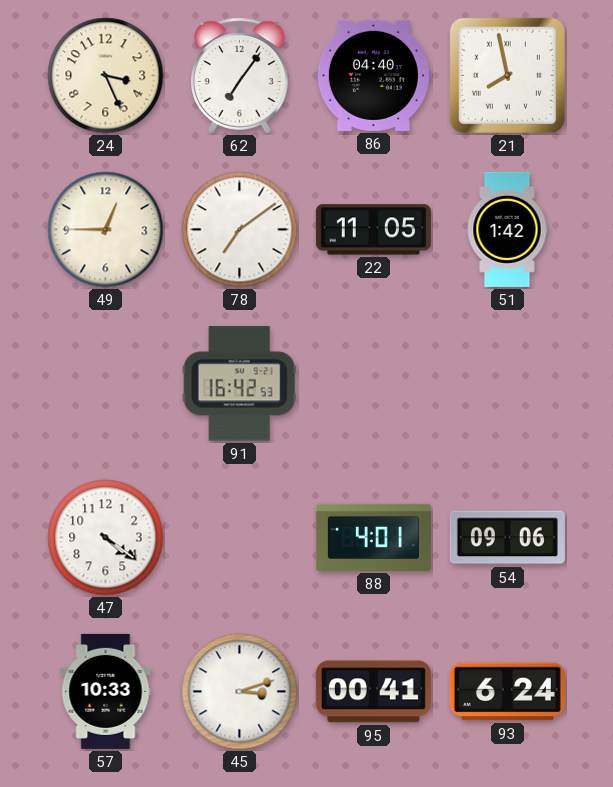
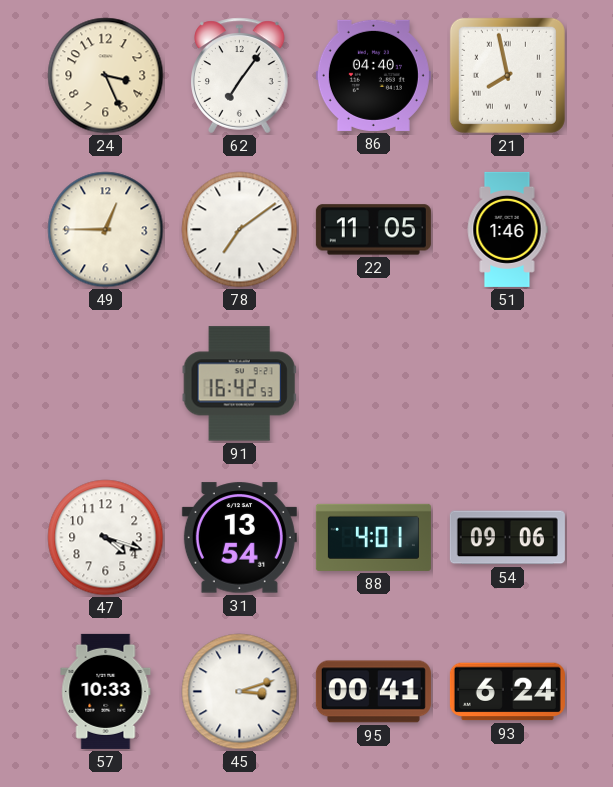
51: 1:42 -> 1:46
47: 4:21 -> 4:18
31: none -> 13:54
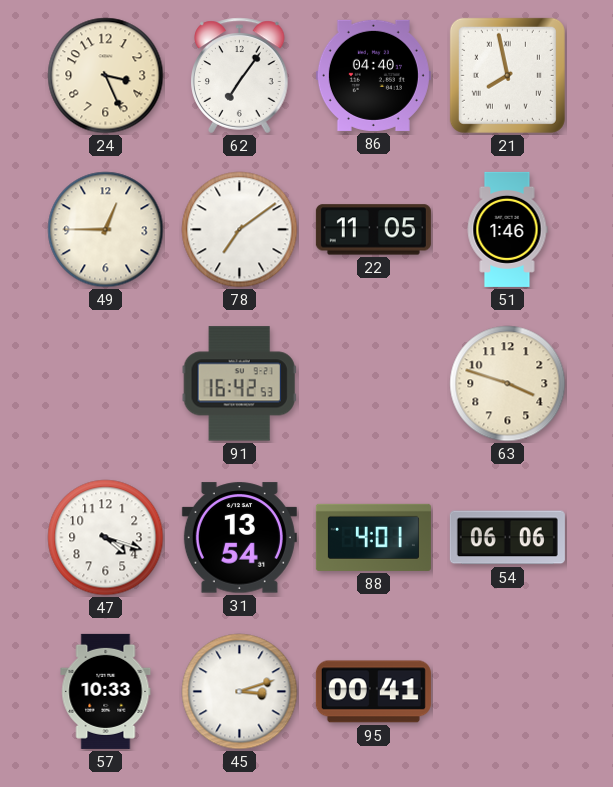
63: none -> 3:48
54: 09:06 -> 06:06
93: 6:24 -> none
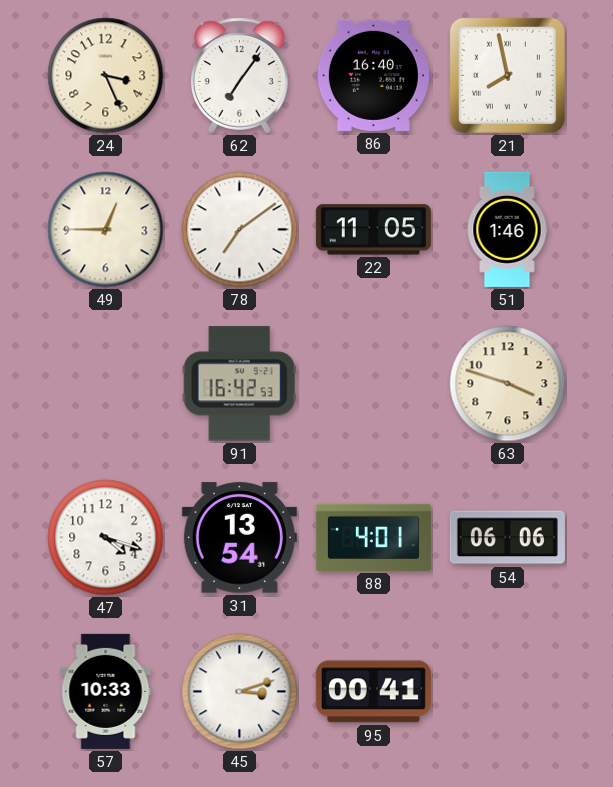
86: 04:40 -> 16:40
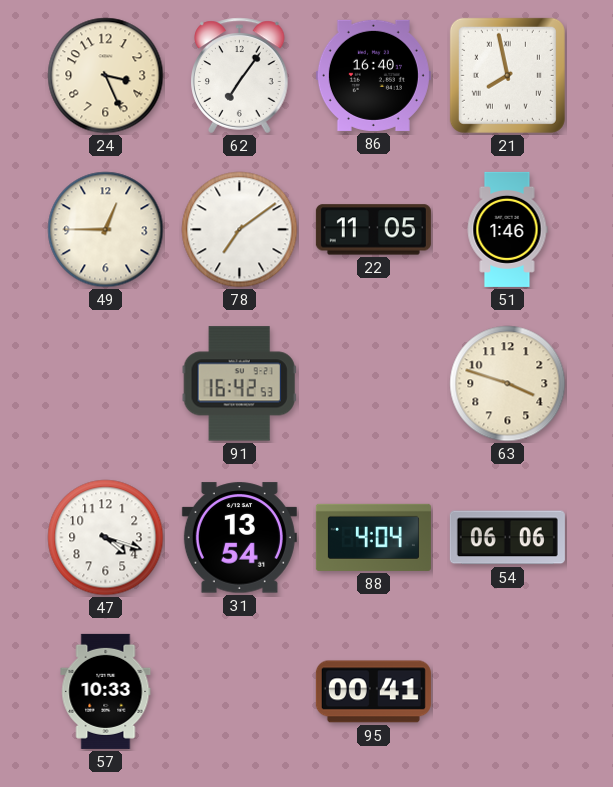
88: 4:01 -> 4:04
45: 3:12 -> none
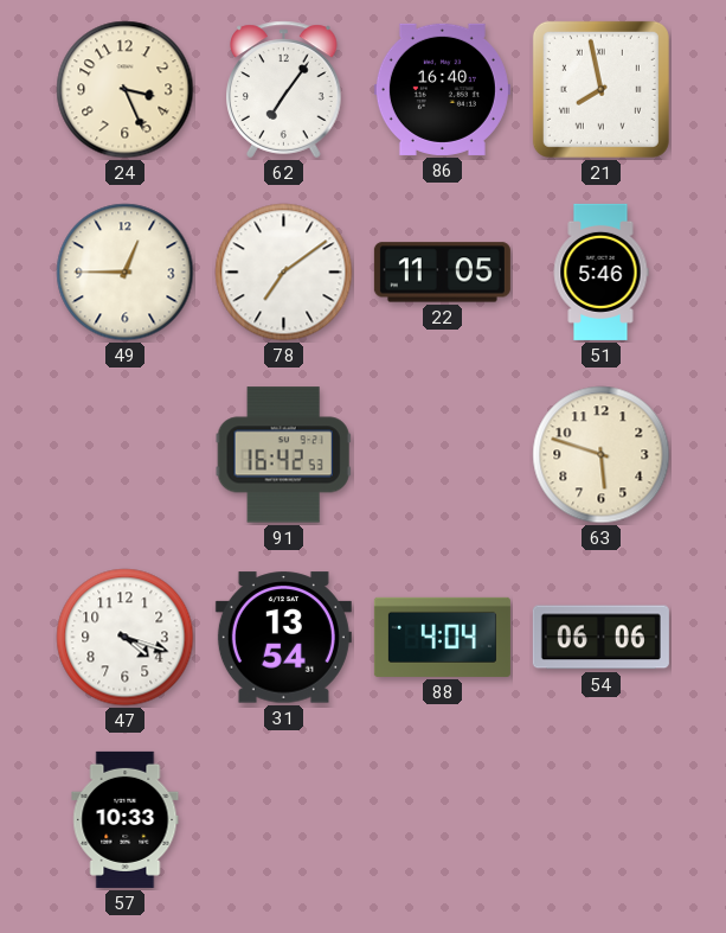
51: 1:46 -> 5:46
63: 3:48 -> 5:48
95: 00:41 -> none
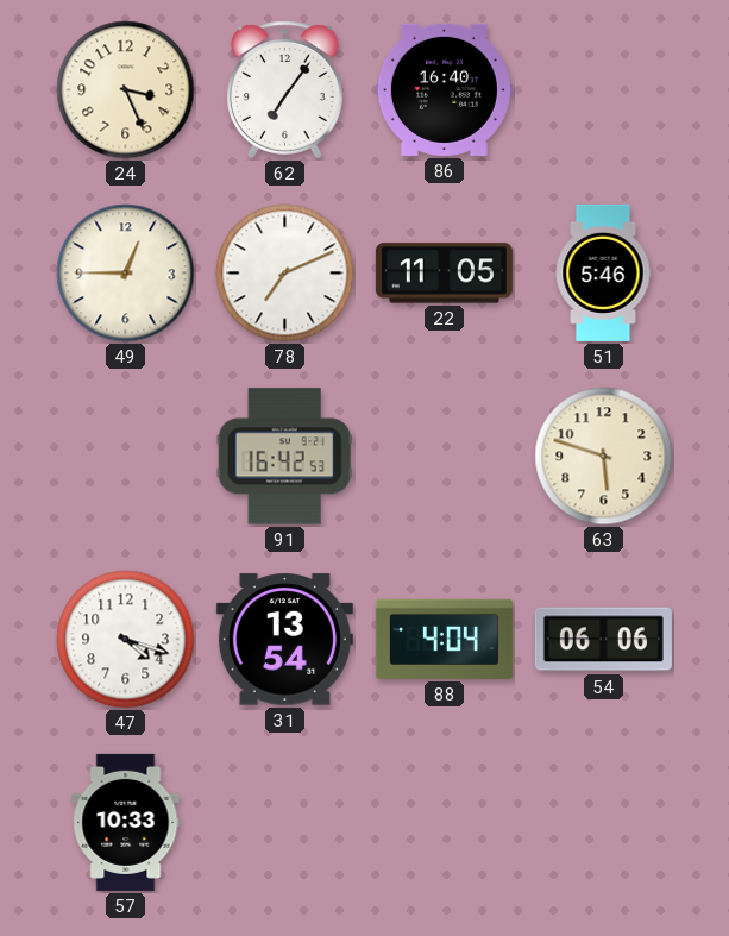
21: 7:58 -> none
78: 7:09 -> 7:11
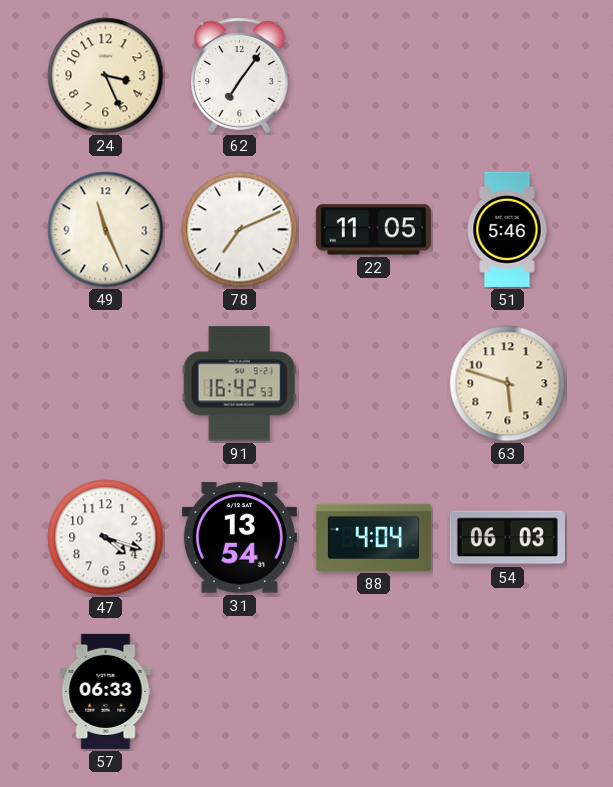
86: 16:40 -> none
49: 12:45 -> 11:26
54: 06:06 -> 06:03
57: 10:33 -> 06:33
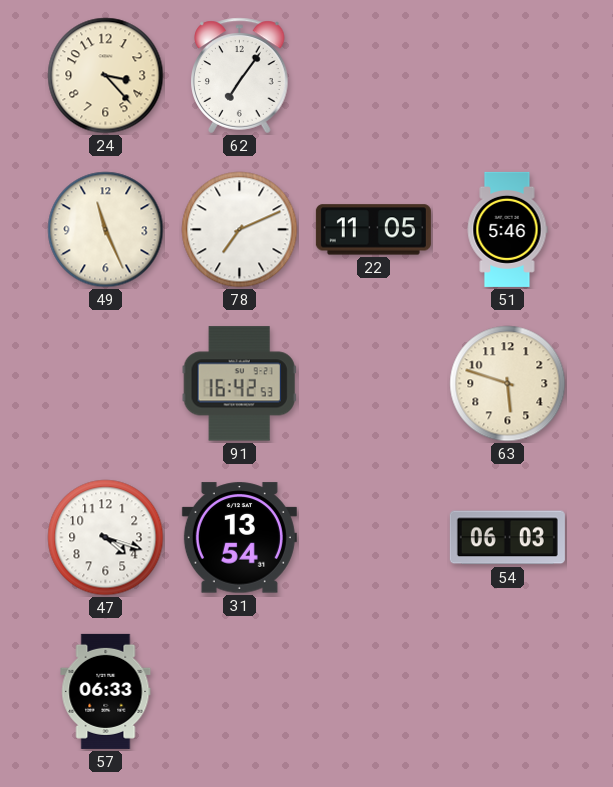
24: 3:26 -> 3:23
88: 4:04 -> none
